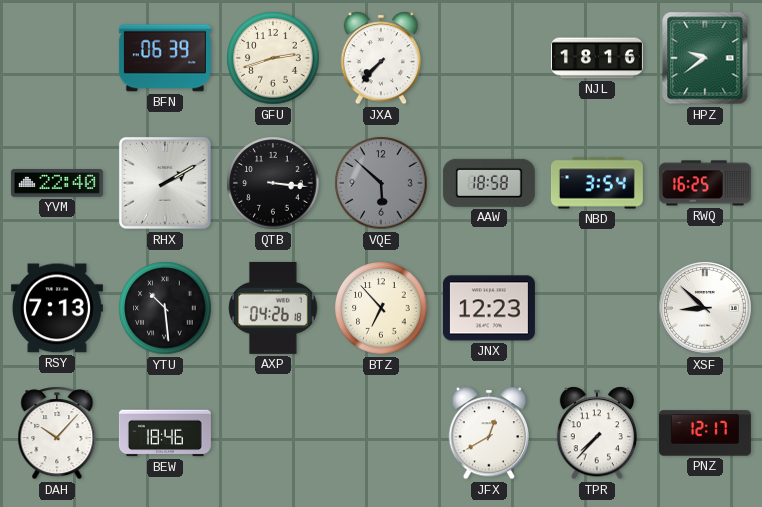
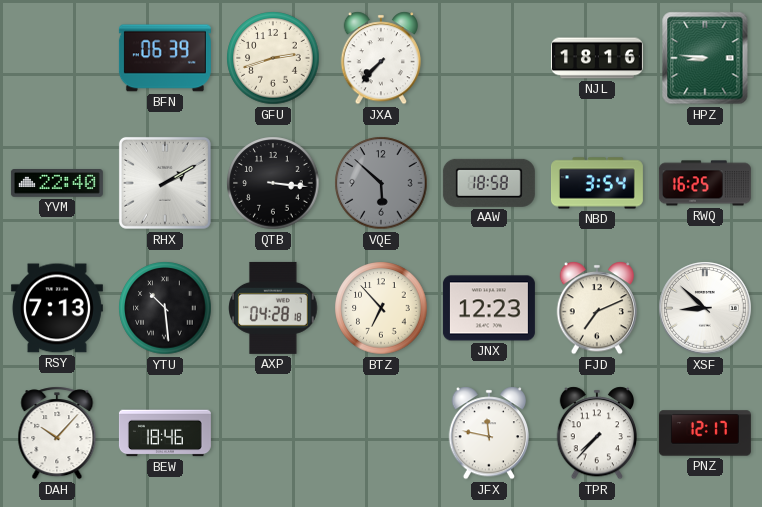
HPZ: 9:39 -> 8:46
AXP: 04:26 -> 04:28
FJD: none -> 7:11
JFX: 12:40 -> 11:47
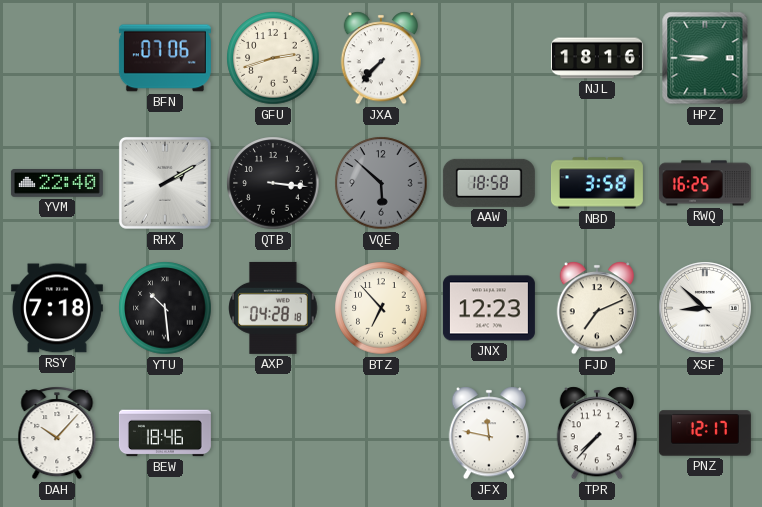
BFN: 06:39 -> 07:06
NBD: 3:54 -> 3:58
RSY: 7:13 -> 7:18
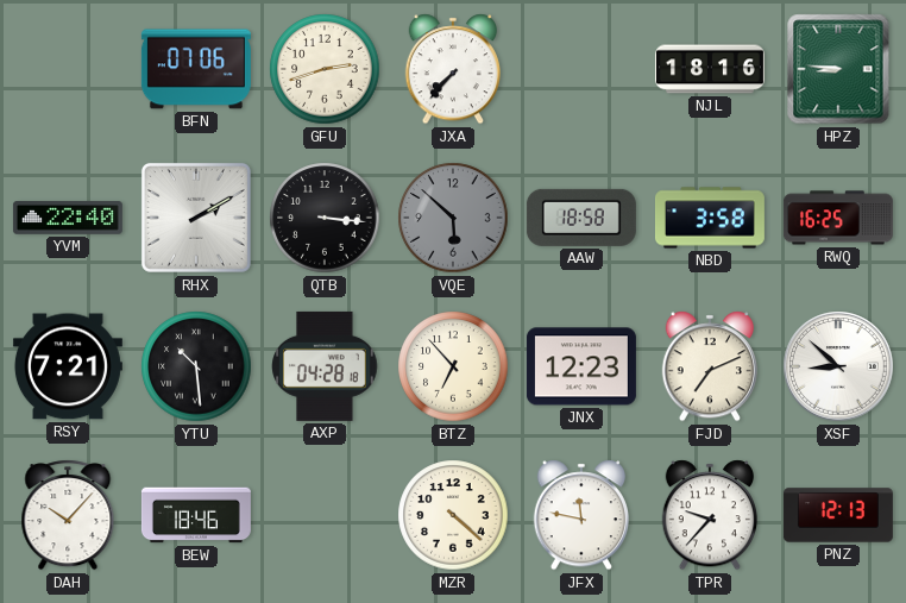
RSY: 7:18 -> 7:21
MZR: none -> 4:22
TPR: 7:37 -> 9:37
PNZ: 12:17 -> 12:13
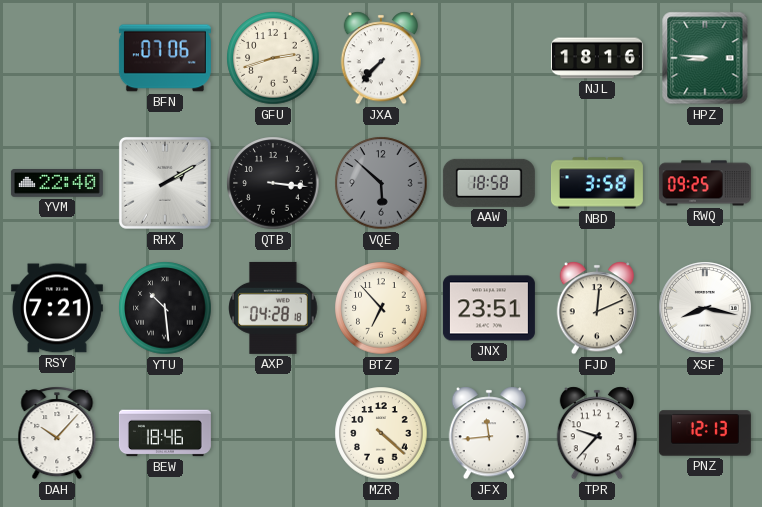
RWQ: 16:25 -> 09:25
JNX: 12:23 -> 23:51
FJD: 7:11 -> 12:11
XSF: 8:52 -> 8:17
JFX: 11:47 -> 11:44
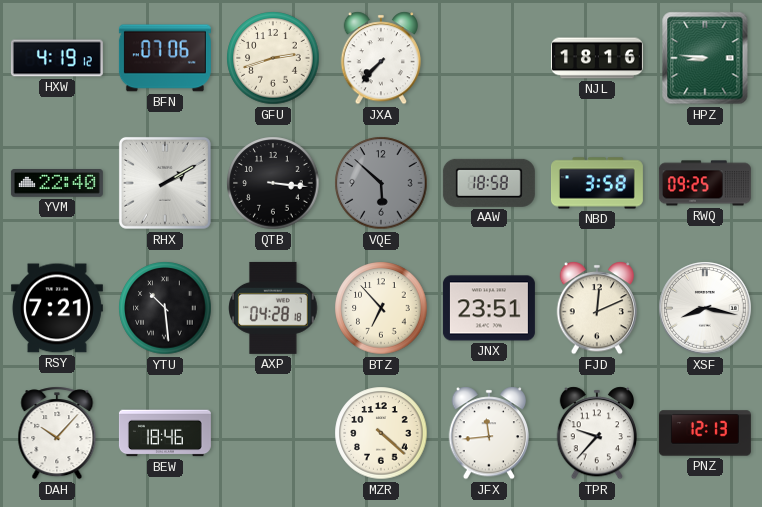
HXW: none -> 4:19
